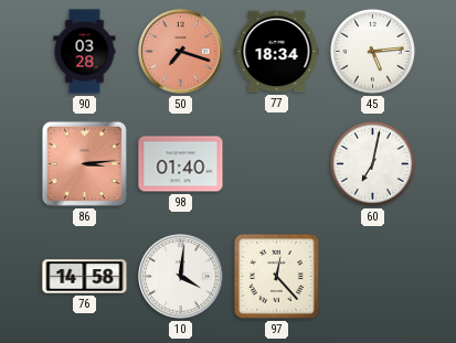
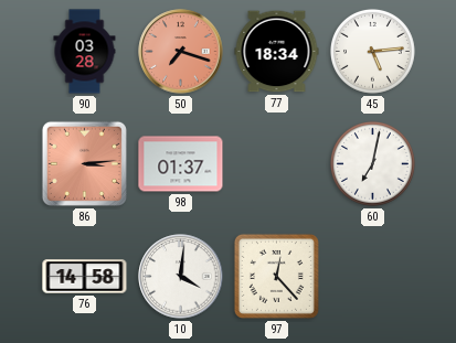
98: 01:40 -> 01:37
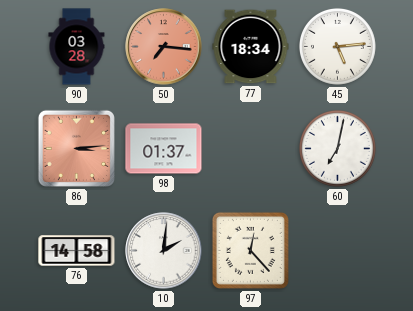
50: 7:18 -> 7:16
10: 4:01 -> 2:01
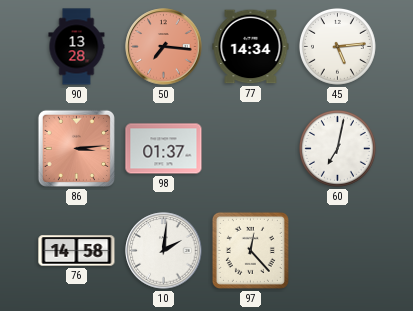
90: 03:28 -> 13:28
77: 18:34 -> 14:34
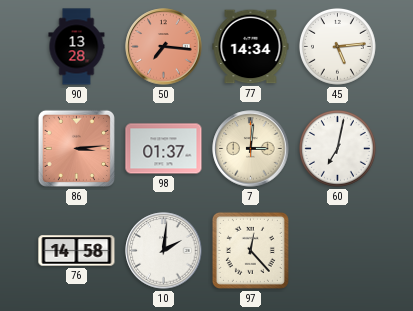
7: none -> 3:01
